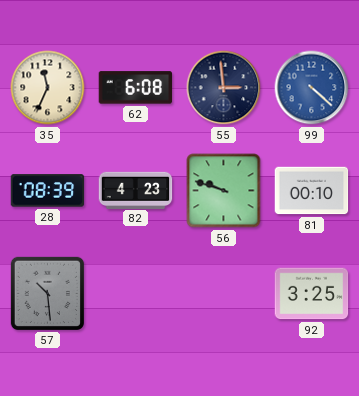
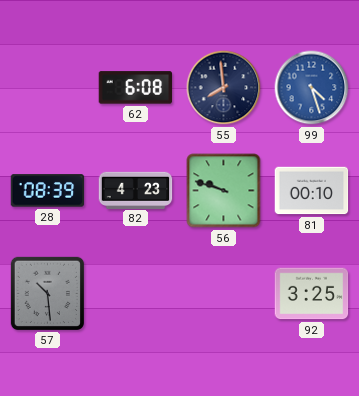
35: 11:34 -> none
55: 2:59 -> 7:59
99: 4:22 -> 4:27
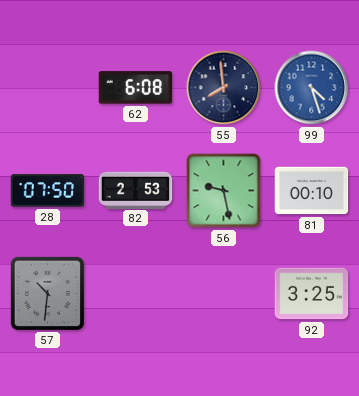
28: 08:39 -> 07:50
82: 4:23 -> 2:53
56: 9:48 -> 9:28
57: 10:29 -> 10:31
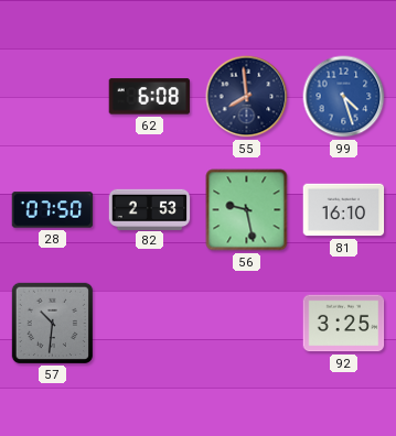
81: 00:10 -> 16:10
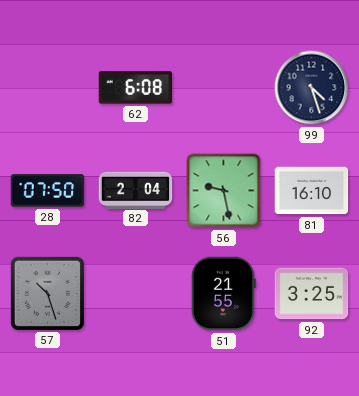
55: 7:59 -> none
99 dial: blue -> navy
82: 2:53 -> 2:04
57: 10:31 -> 10:27
51: none -> 21:55
